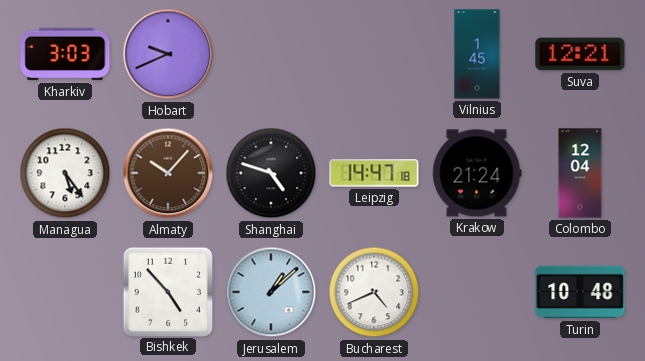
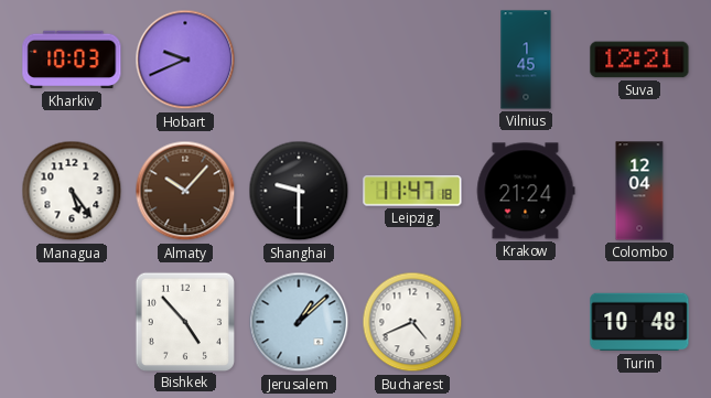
Kharkiv: 3:03 -> 10:03
Shanghai: 4:48 -> 9:30
Leipzig: 14:47 -> 11:47
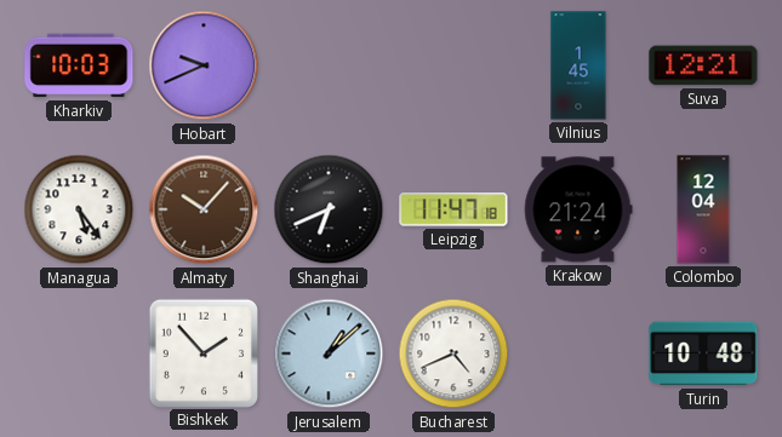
Shanghai: 9:30 -> 6:41
Bishkek: 4:53 -> 1:53
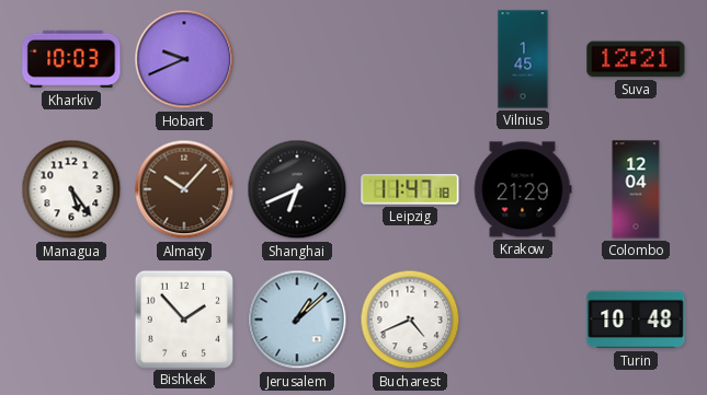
Krakow: 21:24 -> 21:29
